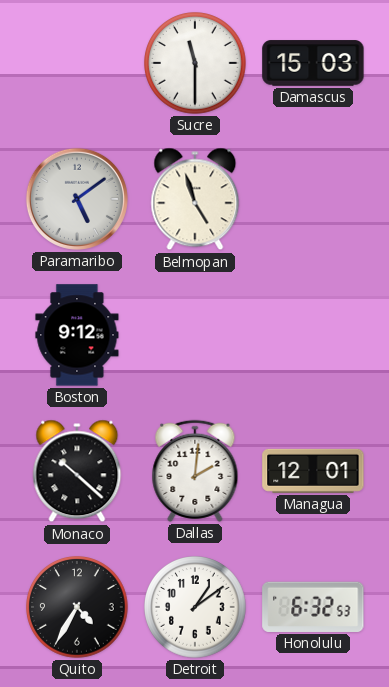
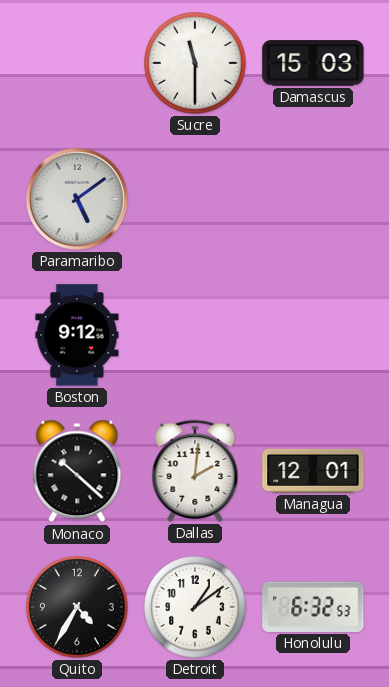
Belmopan: 4:57 -> none
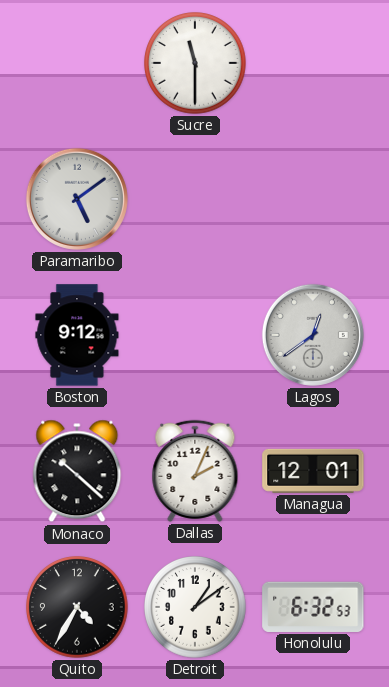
Damascus: 15:03 -> none
Lagos: none -> 12:39
Dallas: 2:01 -> 2:04
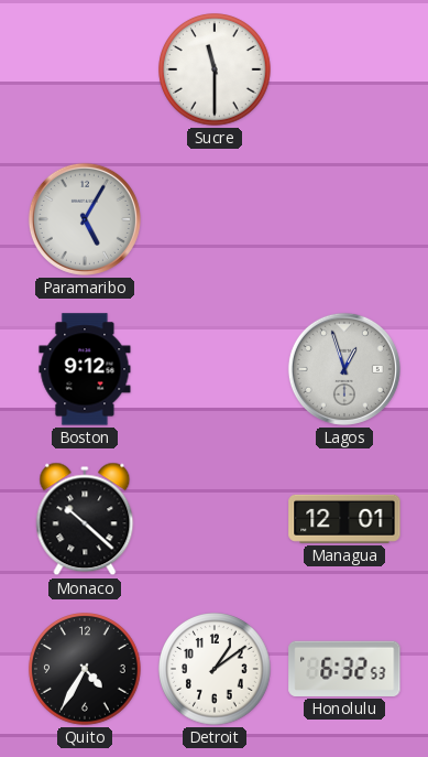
Paramaribo: 5:09 -> 5:05
Lagos: 12:39 -> 12:57
Dallas: 2:04 -> none
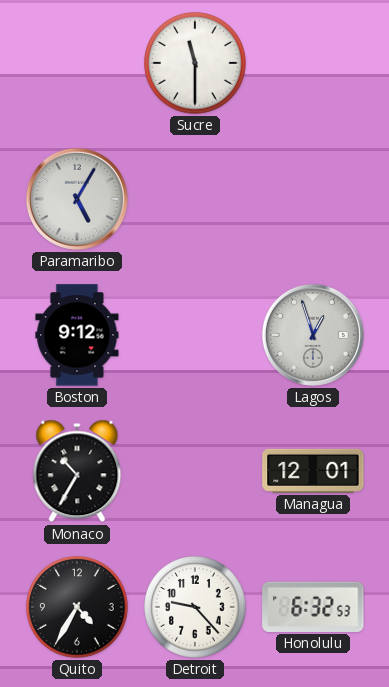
Monaco: 10:22 -> 10:35
Detroit: 1:09 -> 9:23
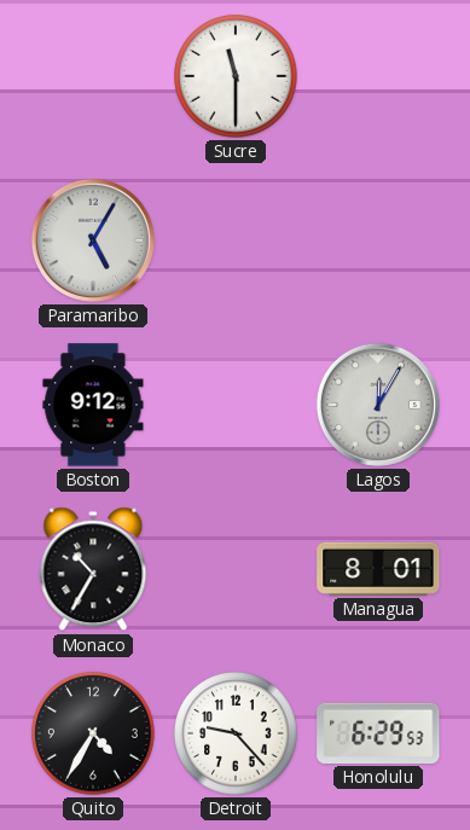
Lagos: 12:57 -> 12:05
Managua: 12:01 -> 8:01
Honolulu: 6:32 -> 6:29
